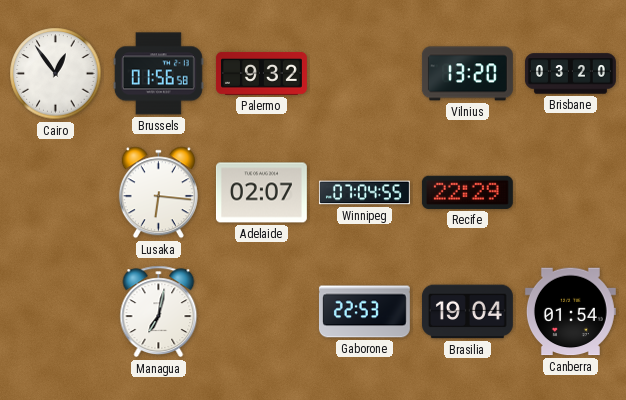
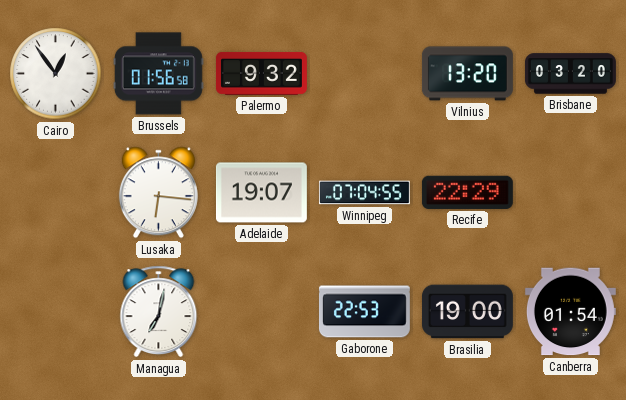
Adelaide: 02:07 -> 19:07
Brasilia: 19:04 -> 19:00
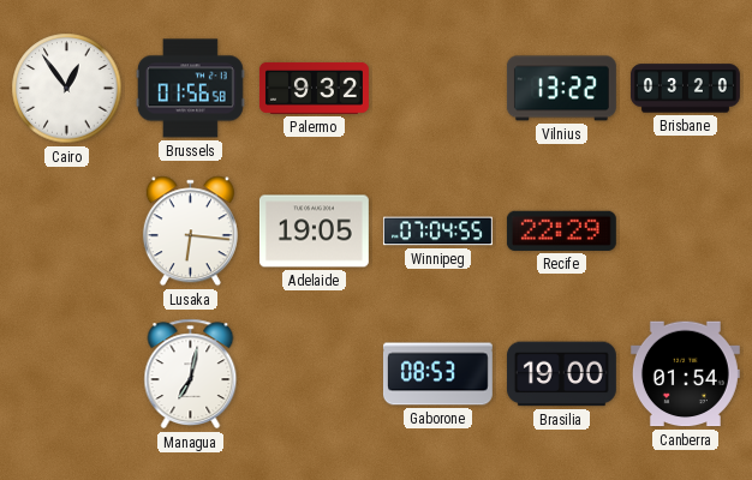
Vilnius: 13:20 -> 13:22
Adelaide: 19:07 -> 19:05
Gaborone: 22:53 -> 08:53
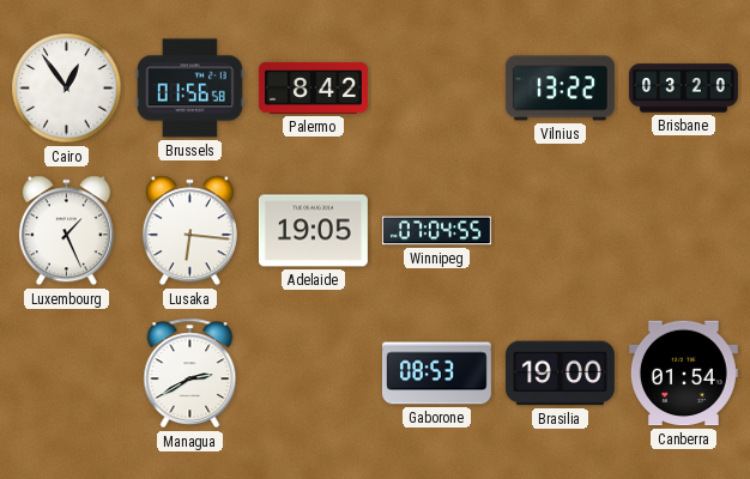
Palermo: 9:32 -> 8:42
Luxembourg: none -> 1:26
Recife: 22:29 -> none
Managua: 7:02 -> 2:40
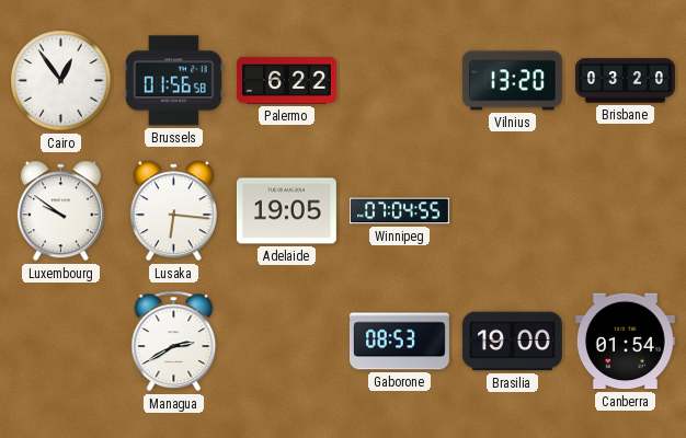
Palermo: 8:42 -> 6:22
Vilnius: 13:22 -> 13:20
Luxembourg: 1:26 -> 9:51
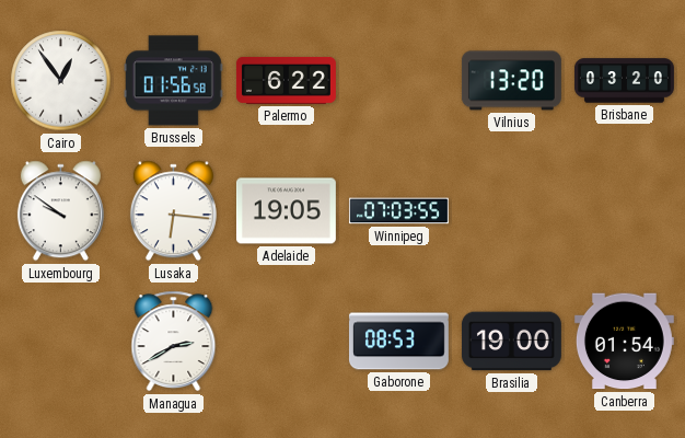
Winnipeg: 07:04 -> 07:03
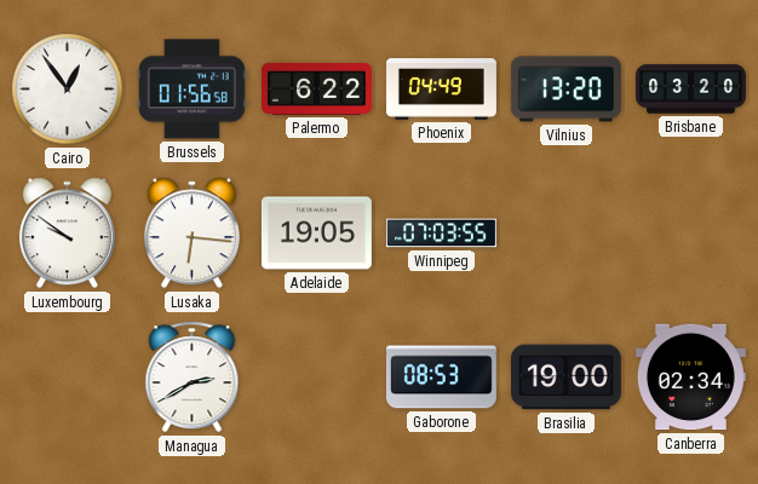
Phoenix: none -> 04:49
Canberra: 01:54 -> 02:34
